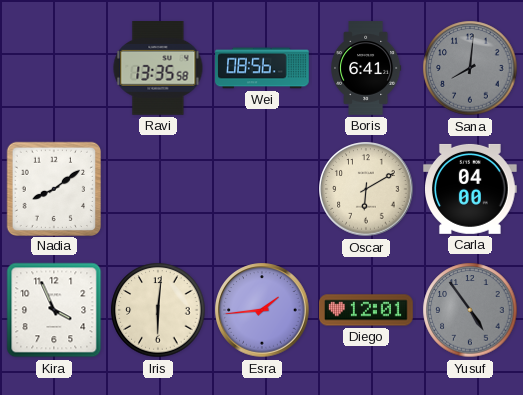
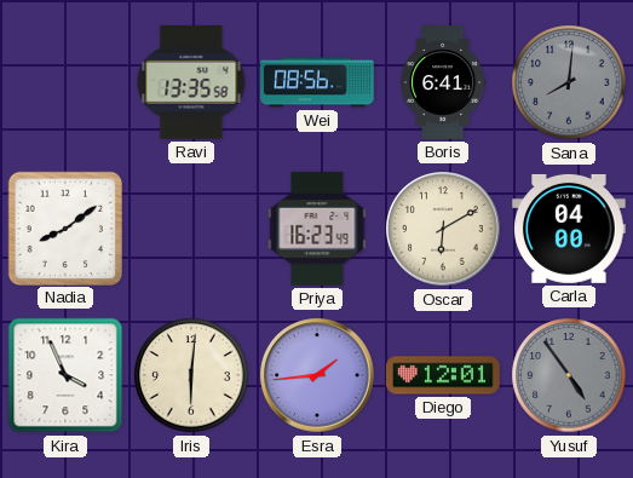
Priya: none -> 16:23
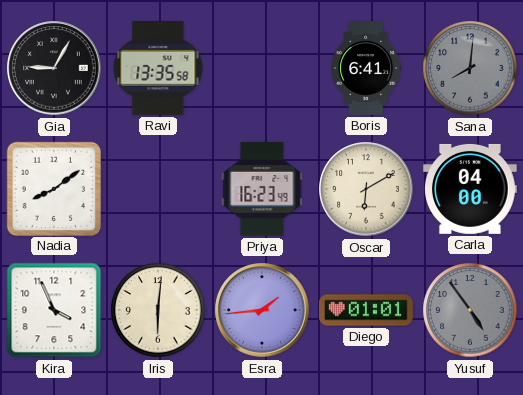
Gia: none -> 9:05
Wei: 08:56 -> none
Diego: 12:01 -> 01:01
